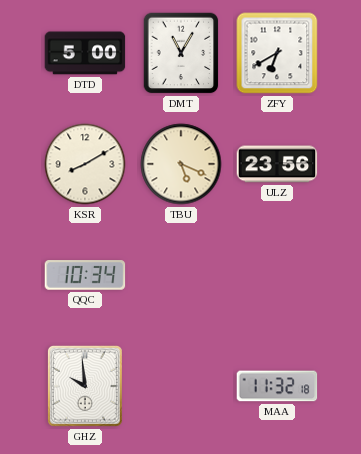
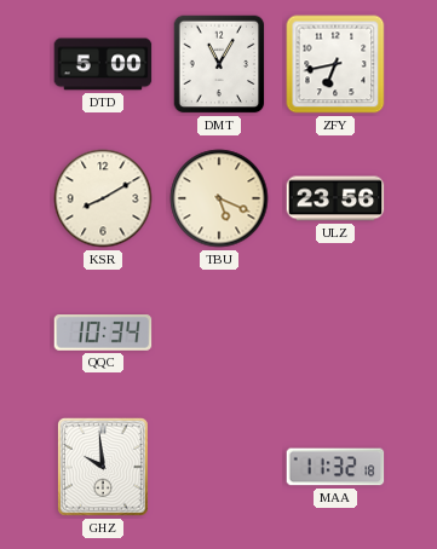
ZFY: 6:40 -> 6:43
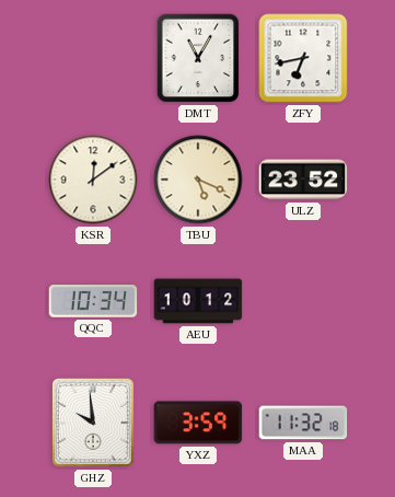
DTD: 5:00 -> none
KSR: 8:10 -> 12:09
ULZ: 23:56 -> 23:52
AEU: none -> 10:12
YXZ: none -> 3:59
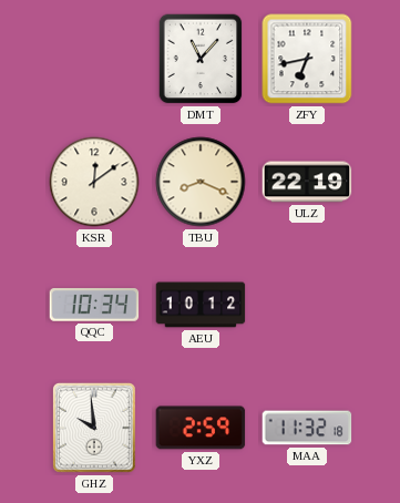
DMT: 11:05 -> 11:07
TBU: 5:19 -> 8:19
ULZ: 23:52 -> 22:19
YXZ: 3:59 -> 2:59
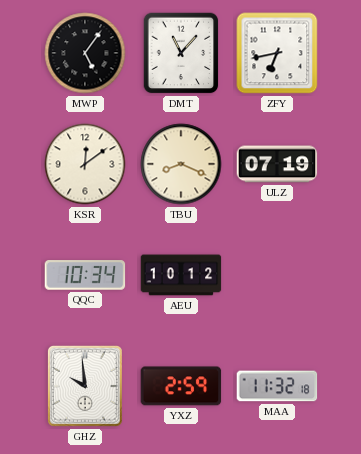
MWP: none -> 5:06
ULZ: 22:19 -> 07:19
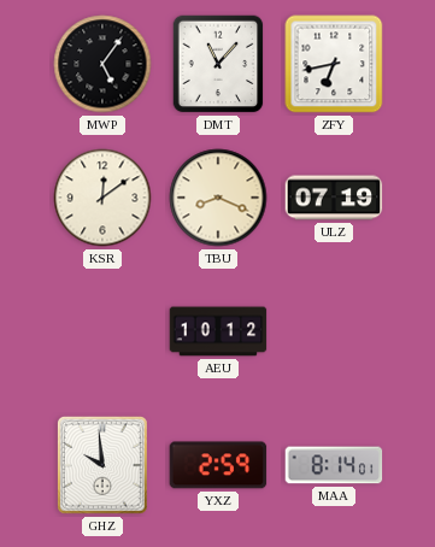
QQC: 10:34 -> none
MAA: 11:32 -> 8:14
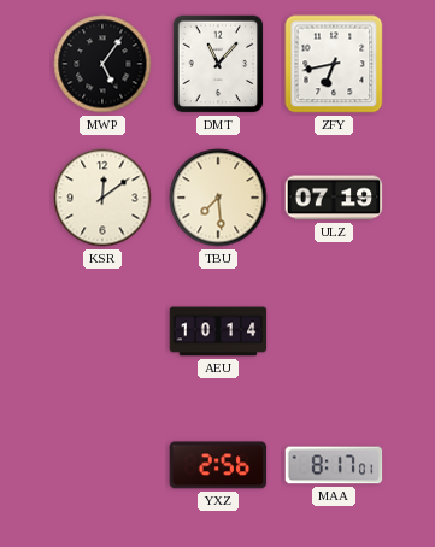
TBU: 8:19 -> 7:29
AEU: 10:12 -> 10:14
GHZ: 9:59 -> none
YXZ: 2:59 -> 2:56
MAA: 8:14 -> 8:17
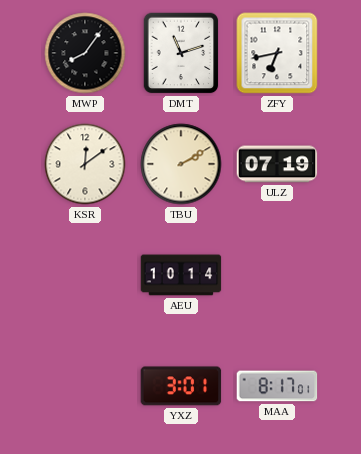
MWP: 5:06 -> 8:06
DMT: 11:07 -> 11:12
TBU: 7:29 -> 2:10
YXZ: 2:56 -> 3:01
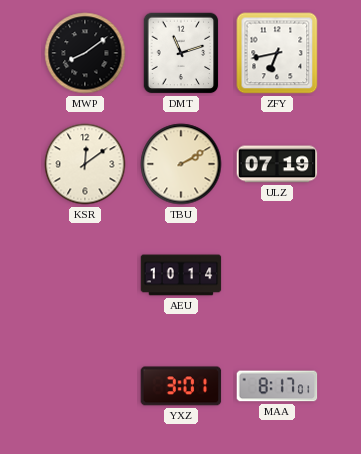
MWP: 8:06 -> 8:09
